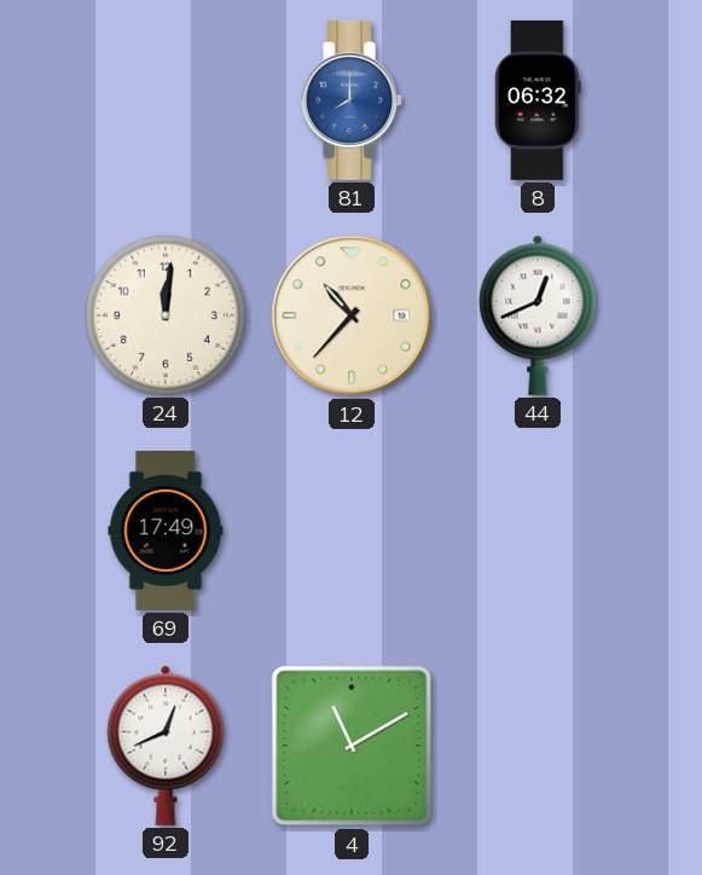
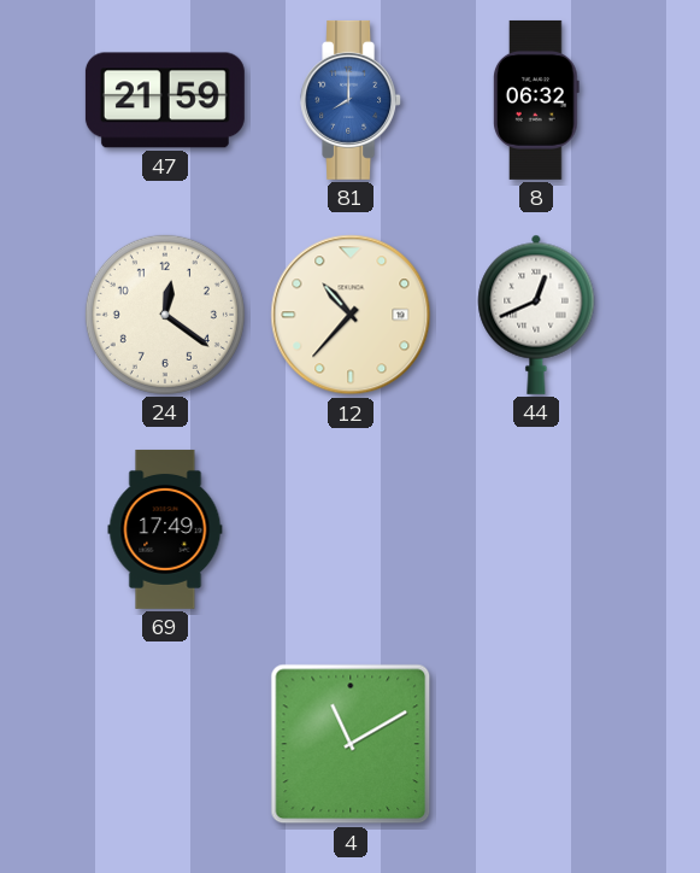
47: none -> 21:59
24: 12:01 -> 12:21
92: 12:41 -> none
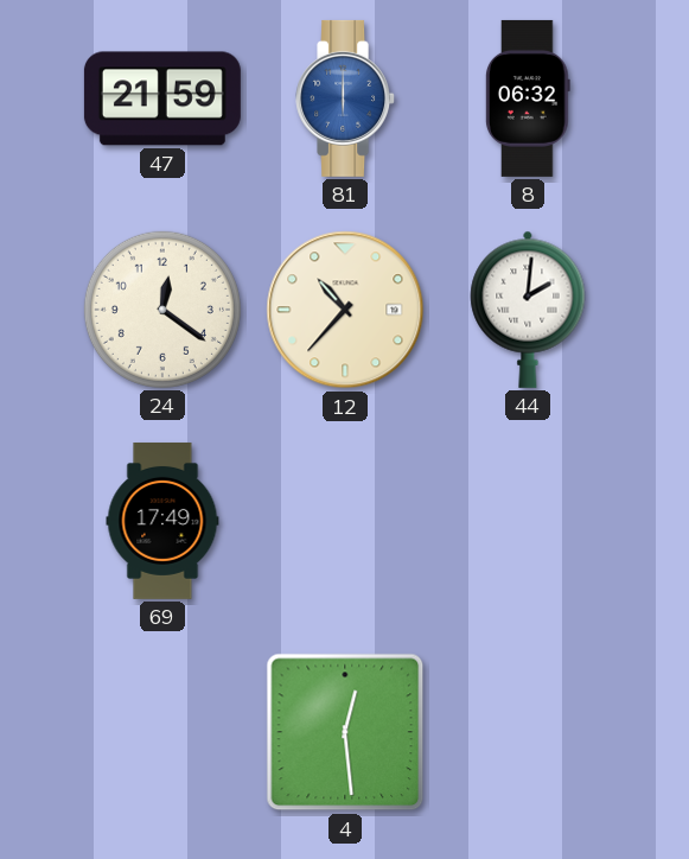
81: 8:00 -> 6:00
44: 12:41 -> 2:01
4: 11:10 -> 12:29
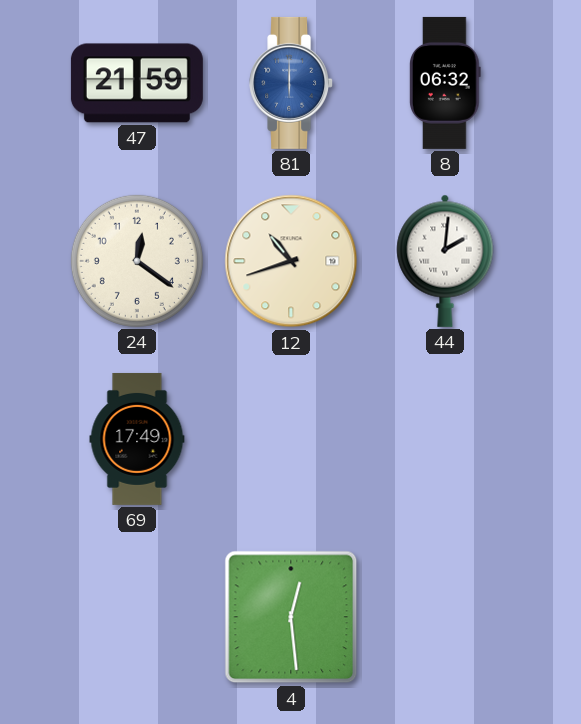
12: 10:37 -> 10:42
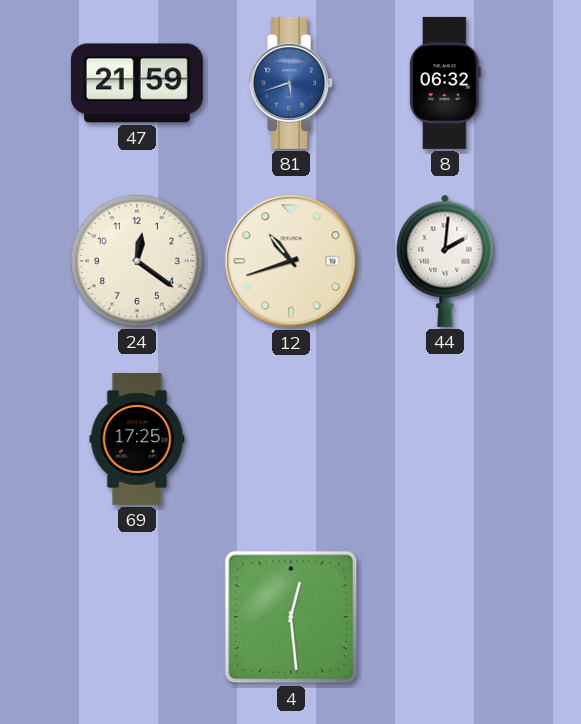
81: 6:00 -> 5:42
69: 17:49 -> 17:25
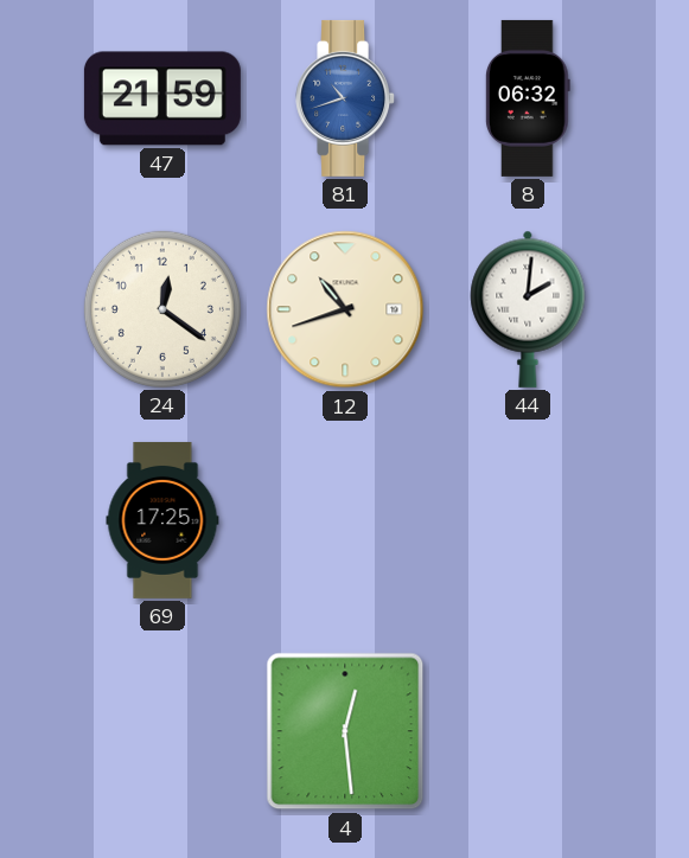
81: 5:42 -> 10:42
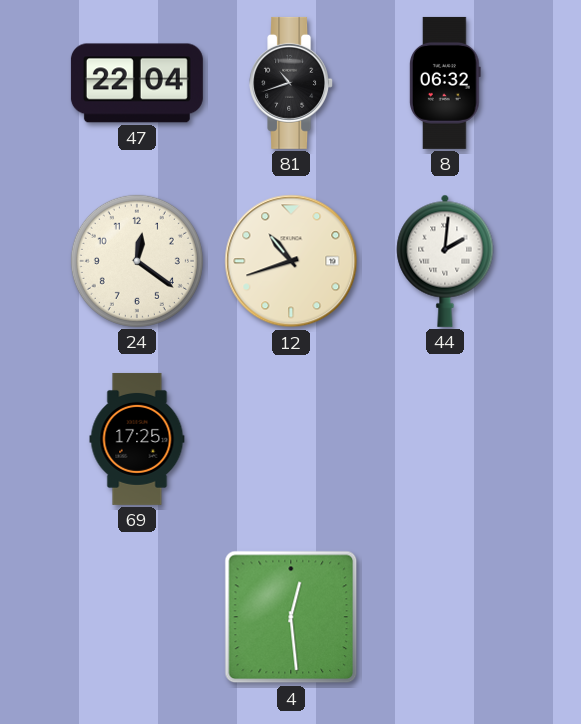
47: 21:59 -> 22:04
81 dial: blue -> black
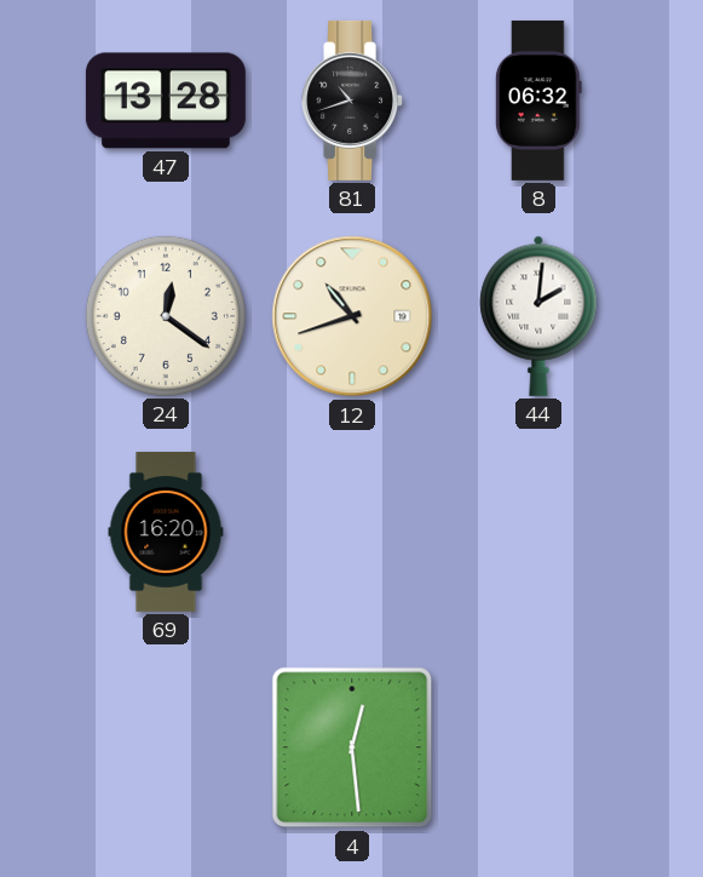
47: 22:04 -> 13:28
69: 17:25 -> 16:20
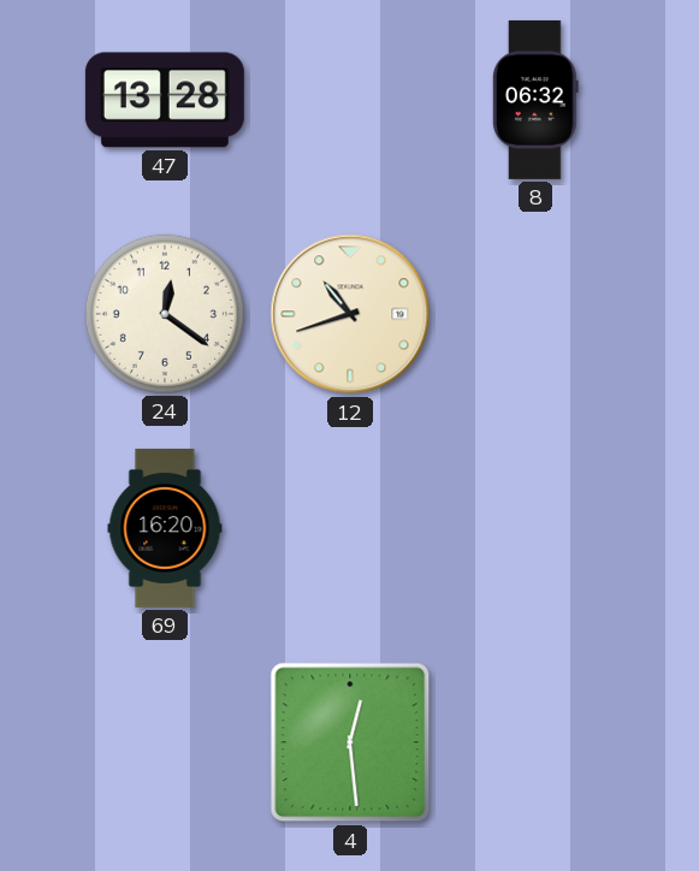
81: 10:42 -> none
44: 2:01 -> none
